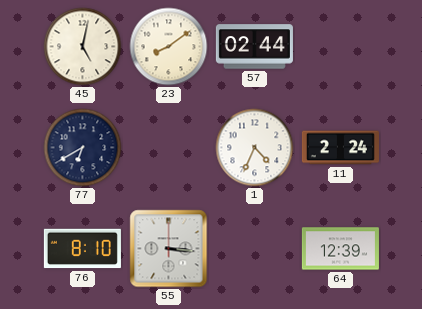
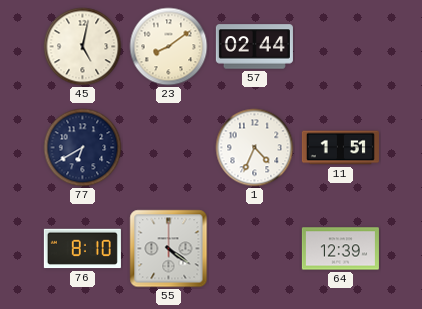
11: 2:24 -> 1:51
55: 3:16 -> 4:21
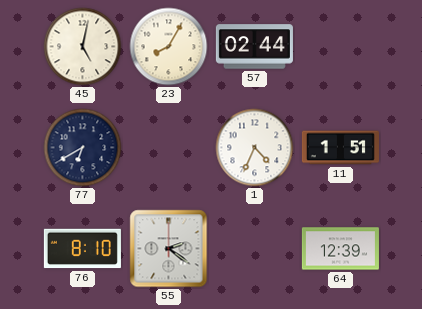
23: 8:09 -> 8:05
55: 4:21 -> 2:21
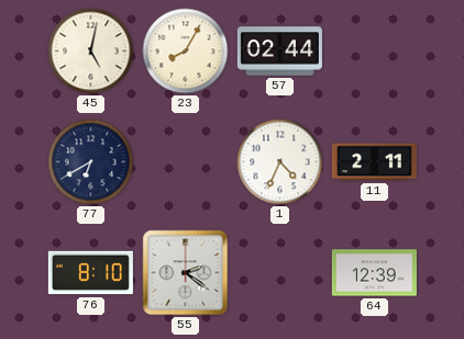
11: 1:51 -> 2:11
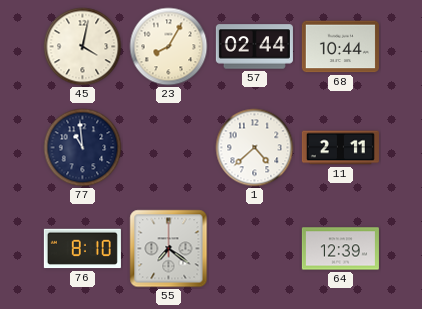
45: 5:02 -> 4:02
68: none -> 10:44
77: 6:40 -> 10:59
1: 4:34 -> 4:38
55: 2:21 -> 7:21
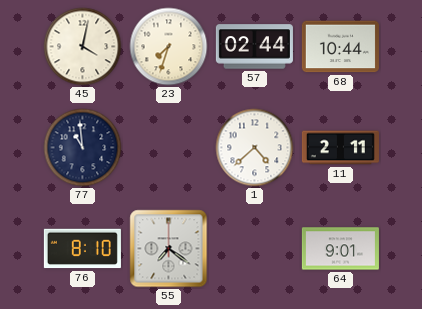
23: 8:05 -> 7:33
64: 12:39 -> 9:01
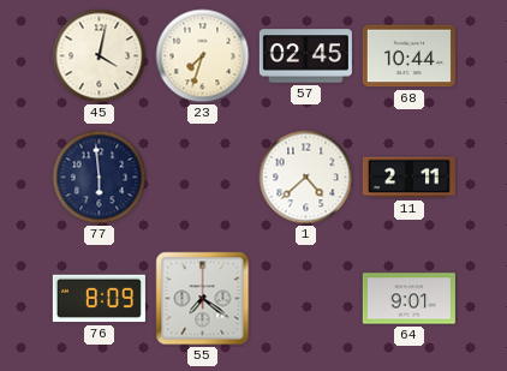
57: 02:44 -> 02:45
77: 10:59 -> 5:59
76: 8:10 -> 8:09
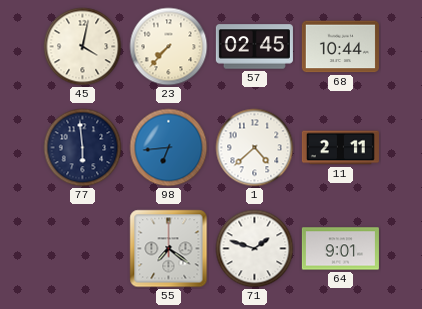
23: 7:33 -> 7:37
98: none -> 6:44
76: 8:09 -> none
71: none -> 1:48
